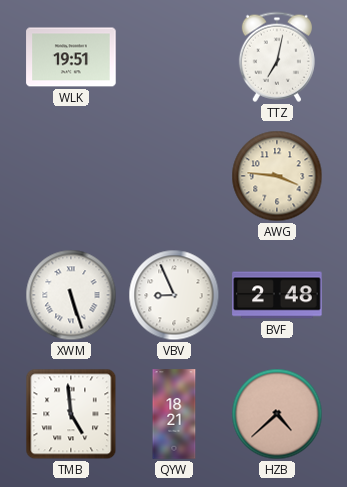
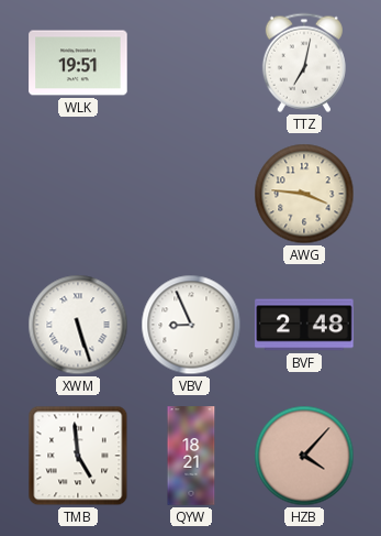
HZB: 4:38 -> 4:07
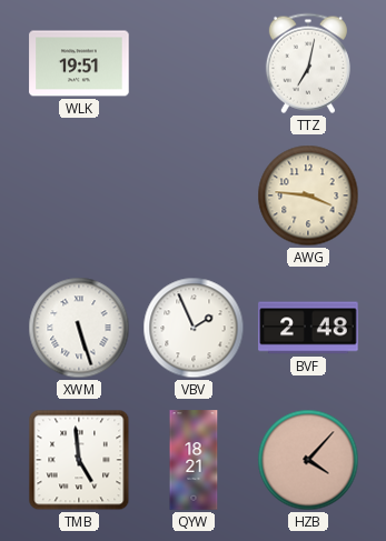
VBV: 8:56 -> 1:56
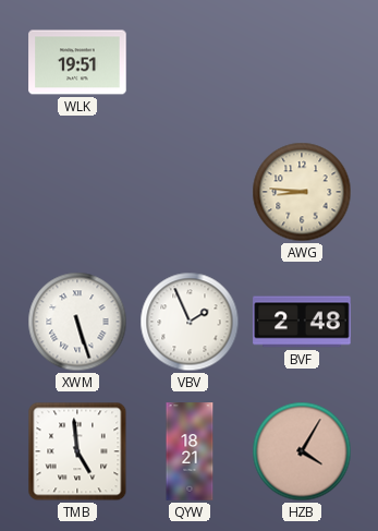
TTZ: 7:02 -> none
AWG: 3:46 -> 8:46
HZB: 4:07 -> 4:05
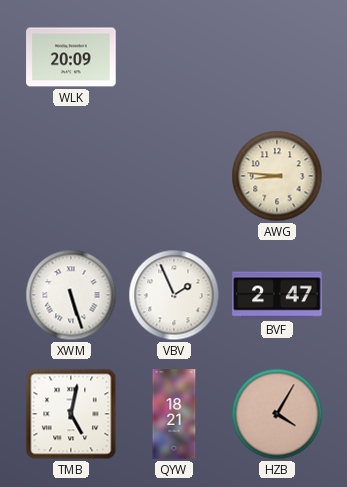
WLK: 19:51 -> 20:09
BVF: 2:48 -> 2:47
TMB: 4:59 -> 5:02
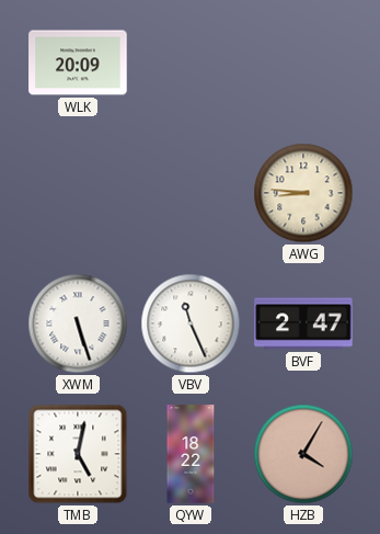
VBV: 1:56 -> 11:26
QYW: 18:21 -> 18:22
